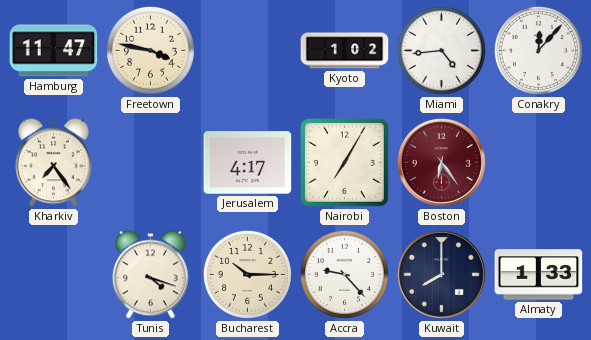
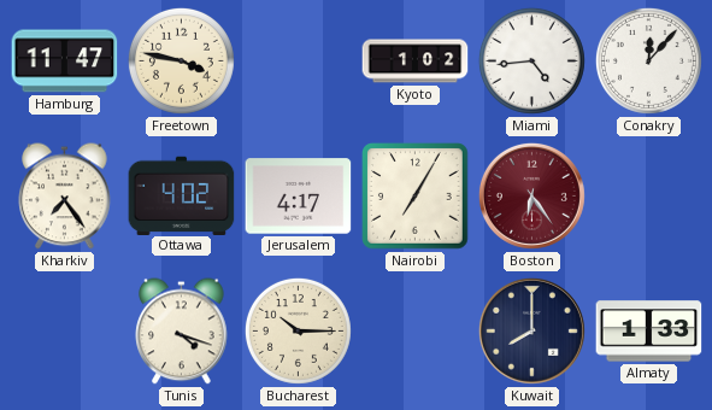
Ottawa: none -> 4:02
Accra: 9:23 -> none
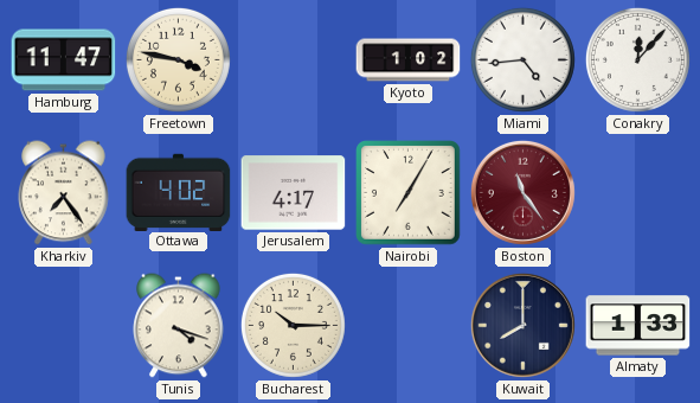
Boston: 6:24 -> 11:24
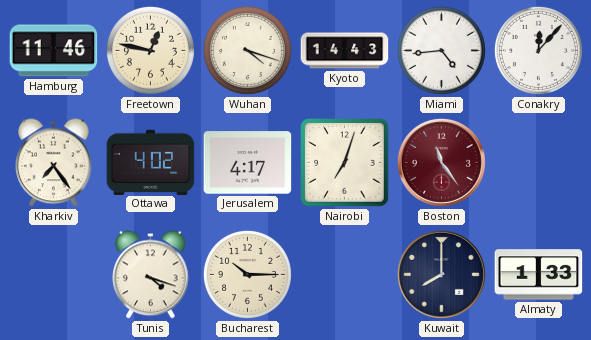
Hamburg: 11:47 -> 11:46
Freetown: 3:47 -> 12:47
Wuhan: none -> 4:18
Kyoto: 1:02 -> 14:43
Nairobi: 7:05 -> 7:03
